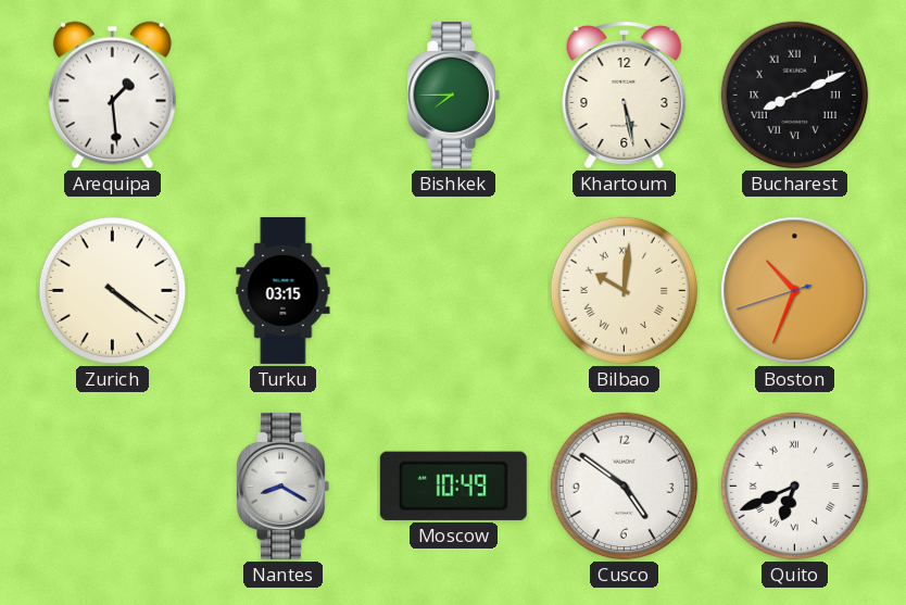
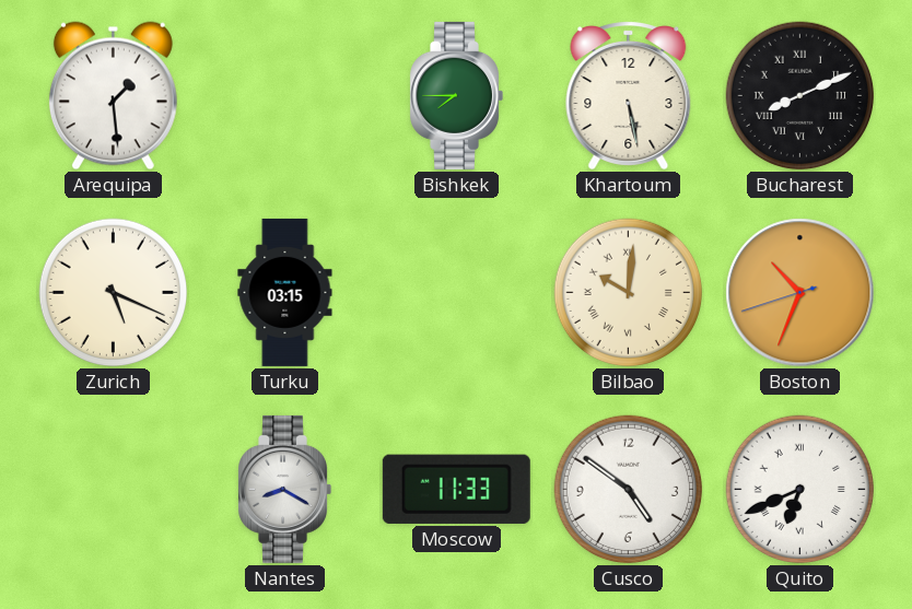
Zurich: 4:21 -> 5:19
Moscow: 10:49 -> 11:33
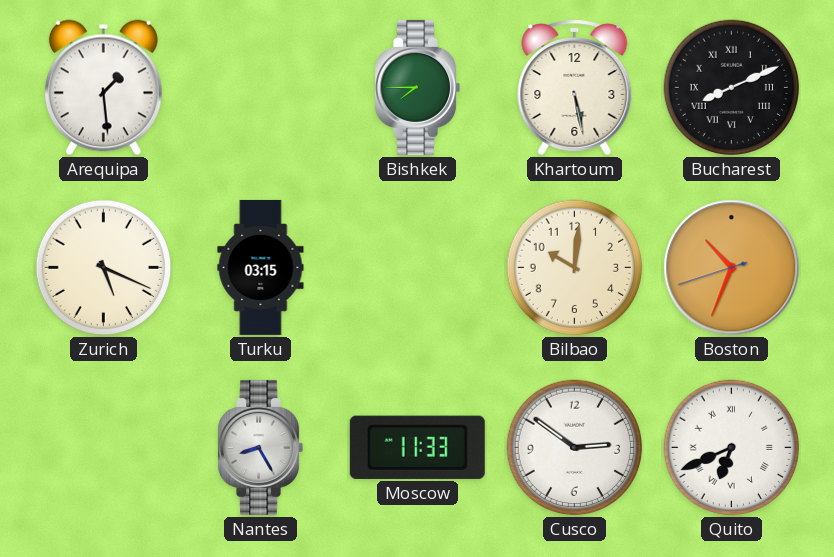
Bilbao numerals: Roman -> Arabic
Nantes: 8:20 -> 8:25
Cusco: 4:51 -> 2:51
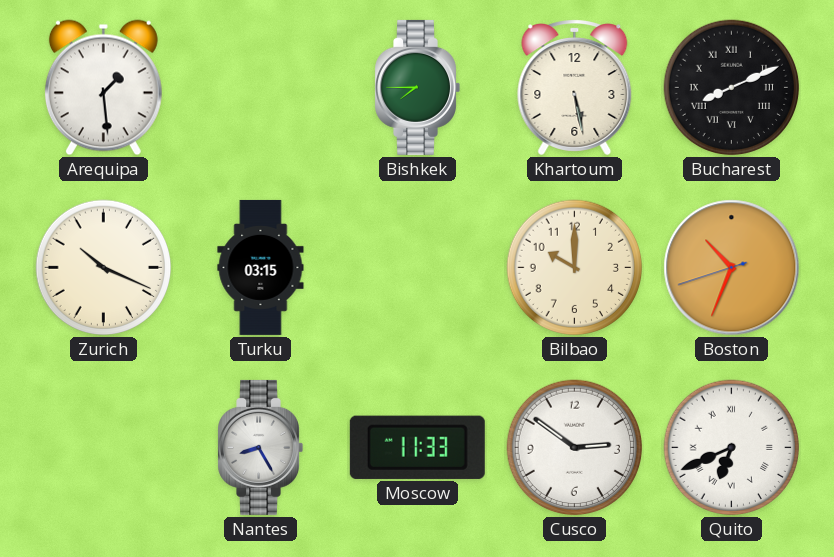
Zurich: 5:19 -> 10:19
Bilbao: 10:01 -> 10:00
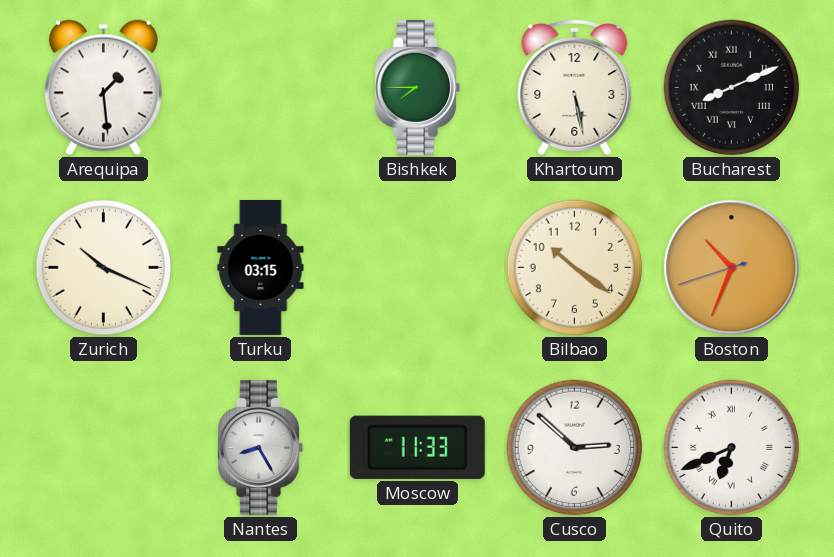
Bilbao: 10:00 -> 10:21
Cusco: 2:51 -> 2:52
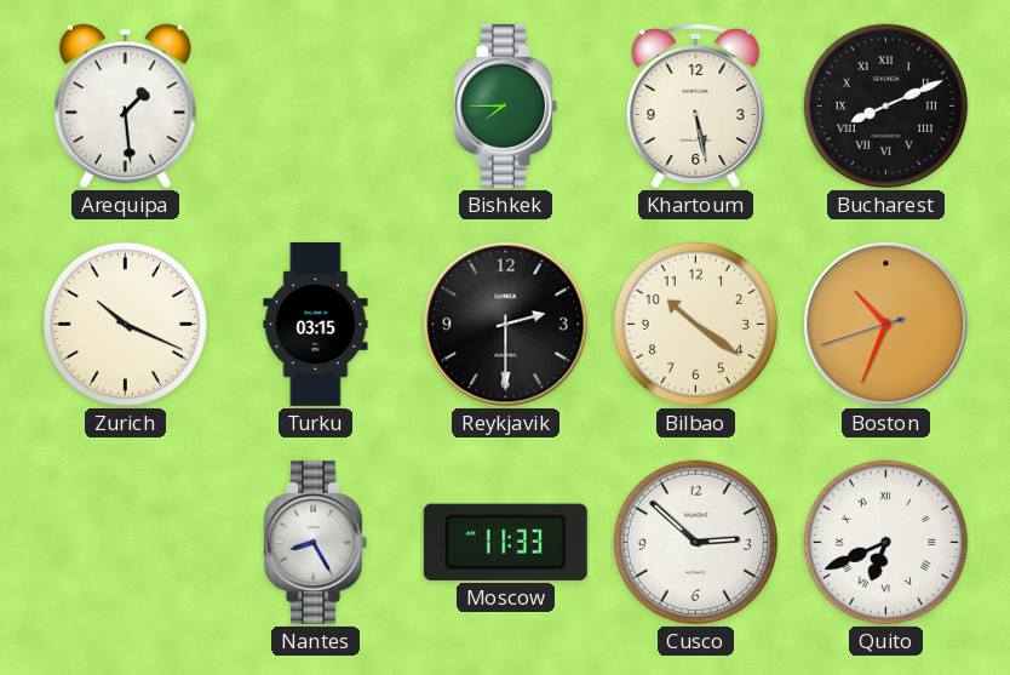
Reykjavik: none -> 2:30
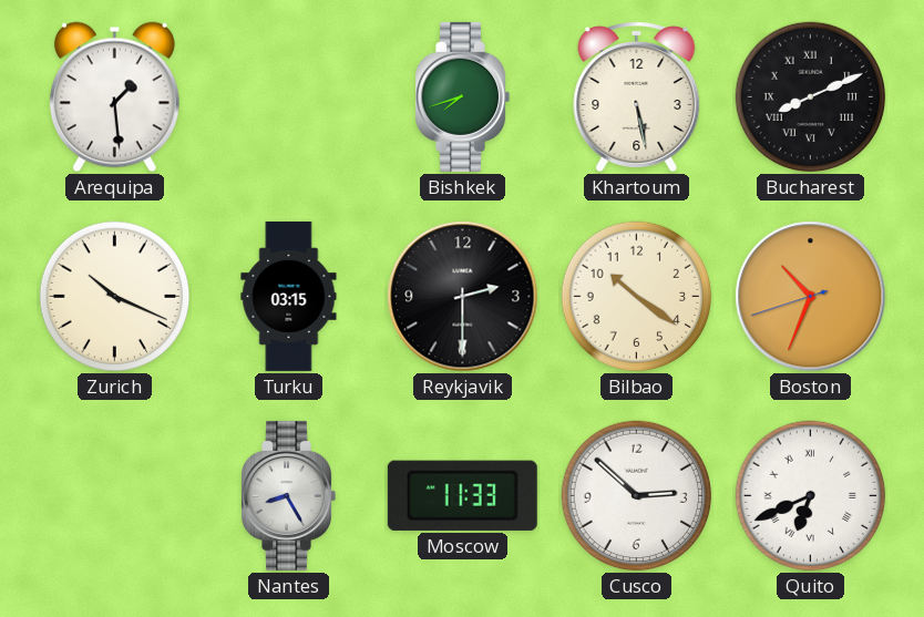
Bishkek: 7:45 -> 7:42
